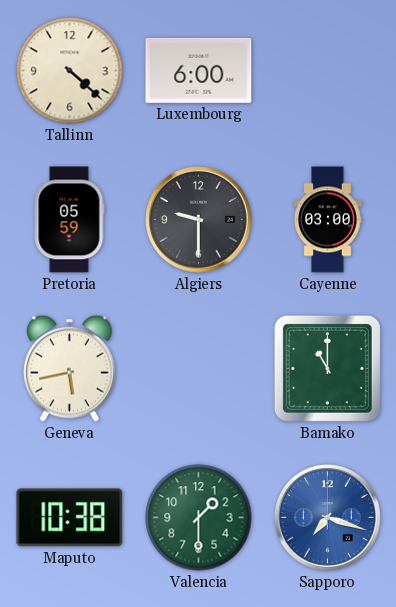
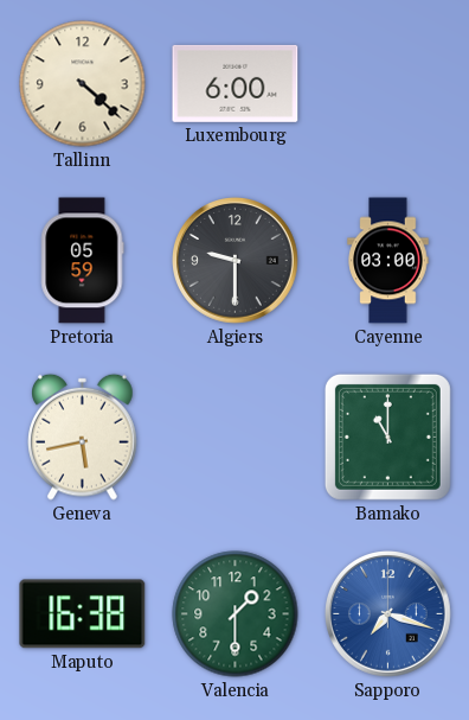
Maputo: 10:38 -> 16:38
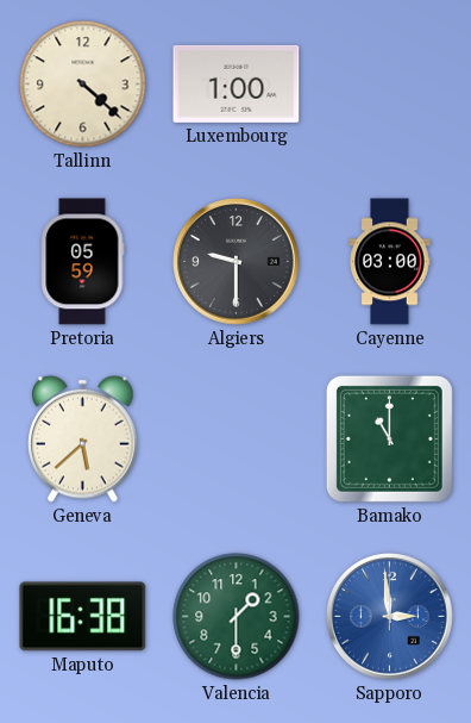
Luxembourg: 6:00 -> 1:00
Geneva: 5:43 -> 5:38
Sapporo: 7:18 -> 2:59
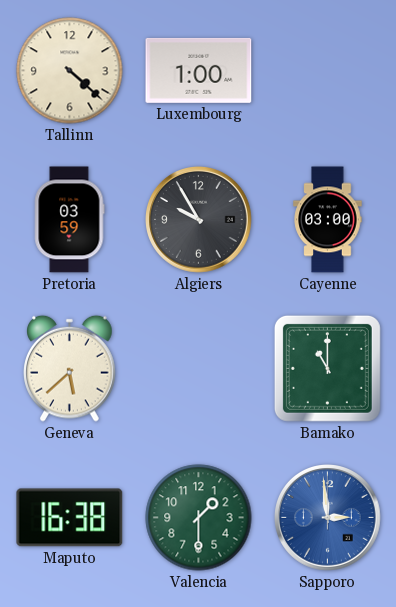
Pretoria: 05:59 -> 03:59
Algiers: 9:30 -> 9:55
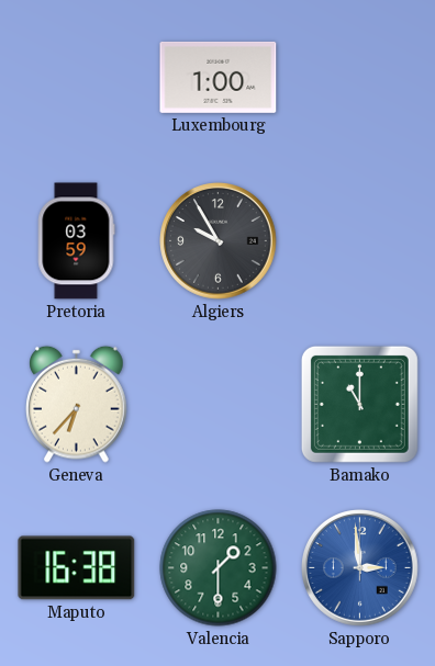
Tallinn: 4:22 -> none
Cayenne: 03:00 -> none
Geneva: 5:38 -> 6:37
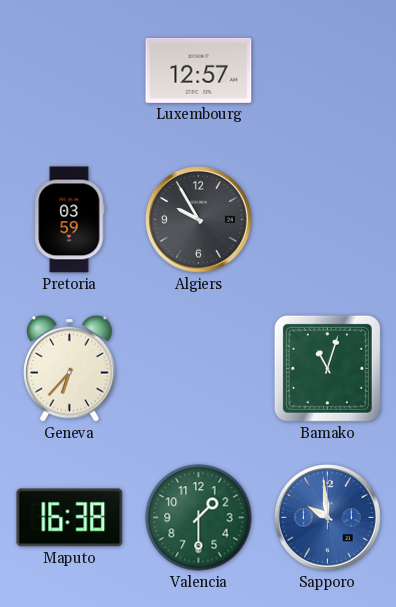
Luxembourg: 1:00 -> 12:57
Bamako: 11:00 -> 11:03
Sapporo: 2:59 -> 9:59
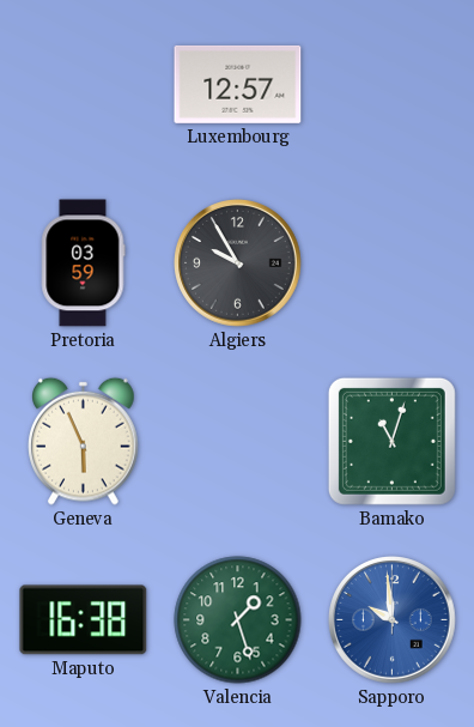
Geneva: 6:37 -> 5:56
Valencia: 1:30 -> 1:27
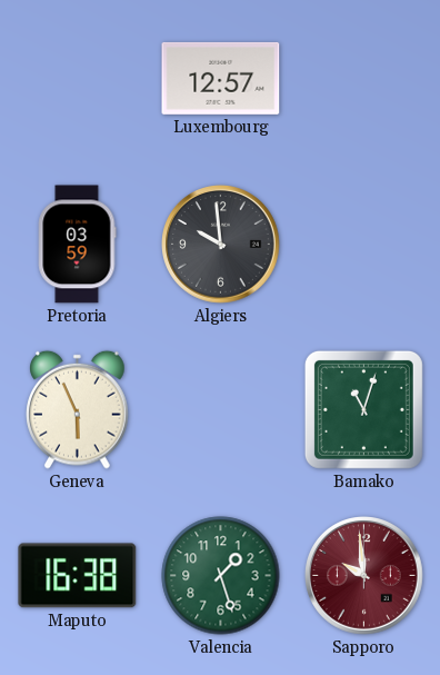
Algiers: 9:55 -> 9:59
Sapporo dial: blue -> burgundy
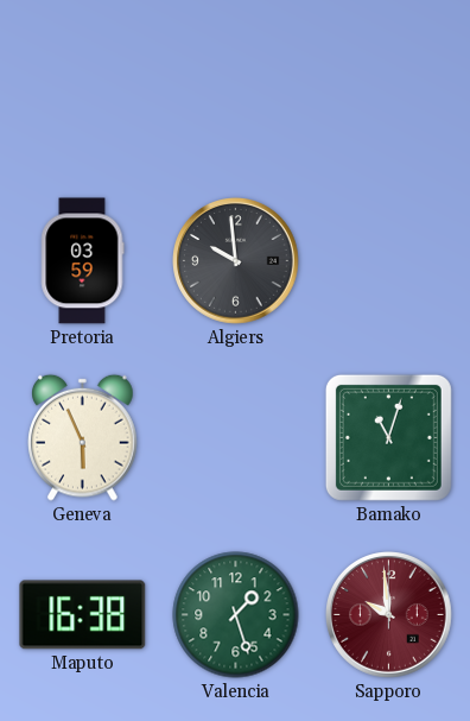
Luxembourg: 12:57 -> none
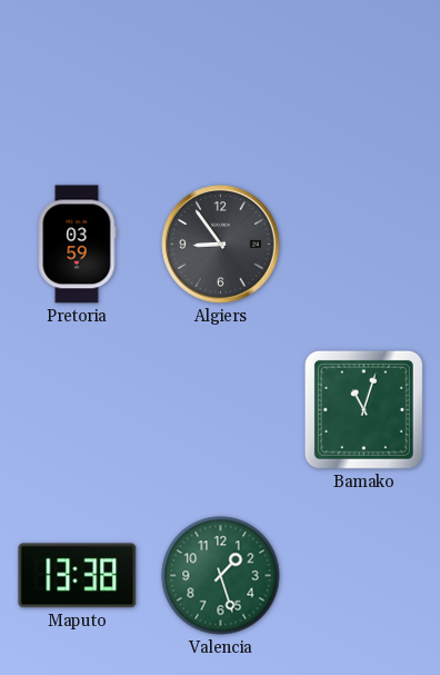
Algiers: 9:59 -> 8:54
Geneva: 5:56 -> none
Maputo: 16:38 -> 13:38
Sapporo: 9:59 -> none
